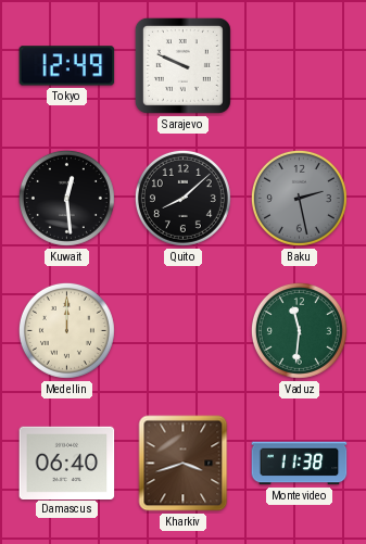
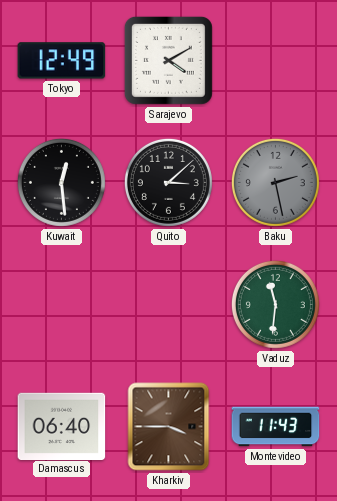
Sarajevo: 9:49 -> 4:10
Quito: 8:08 -> 3:08
Medellin: 12:00 -> none
Kharkiv: 3:42 -> 3:45
Montevideo: 11:38 -> 11:43
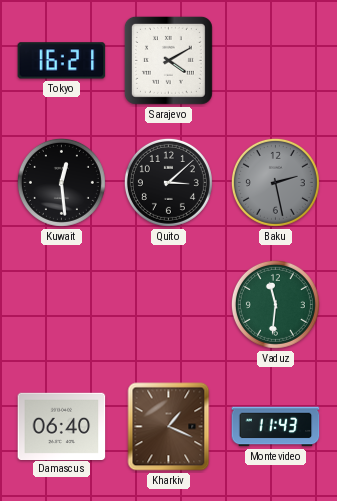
Tokyo: 12:49 -> 16:21
Kharkiv: 3:45 -> 1:19
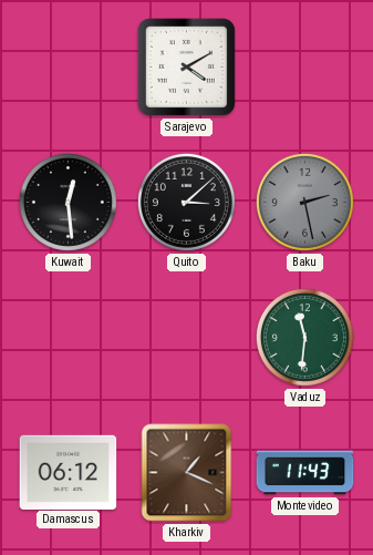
Tokyo: 16:21 -> none
Damascus: 06:40 -> 06:12
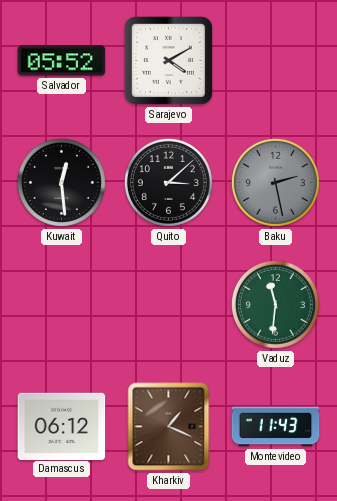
Salvador: none -> 05:52
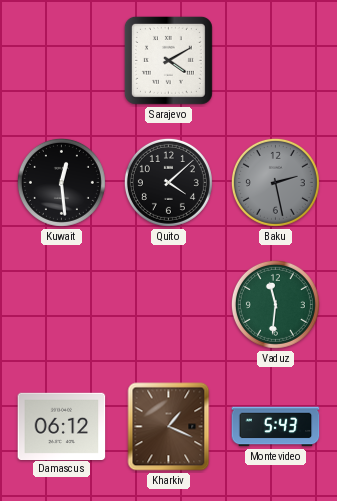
Salvador: 05:52 -> none
Quito: 3:08 -> 4:08
Montevideo: 11:43 -> 5:43
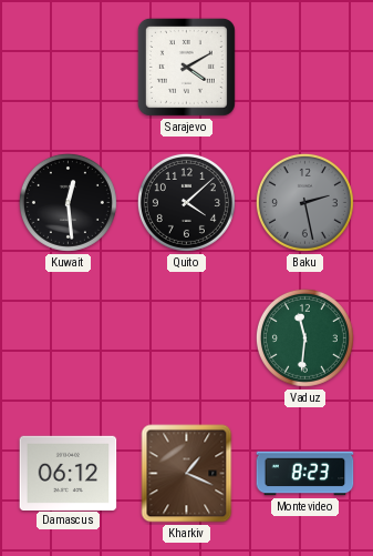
Montevideo: 5:43 -> 8:23
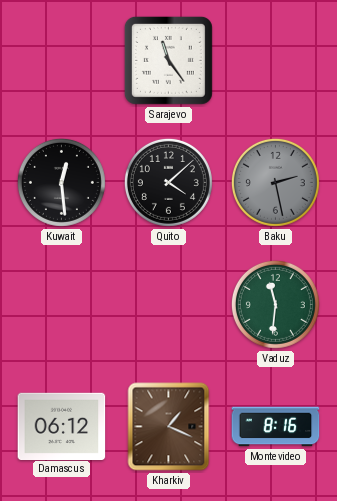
Sarajevo: 4:10 -> 11:24
Montevideo: 8:23 -> 8:16
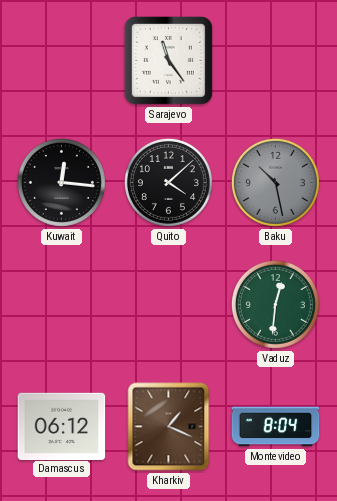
Kuwait: 12:29 -> 12:16
Baku: 2:28 -> 10:28
Vaduz: 11:31 -> 12:31
Montevideo: 8:16 -> 8:04
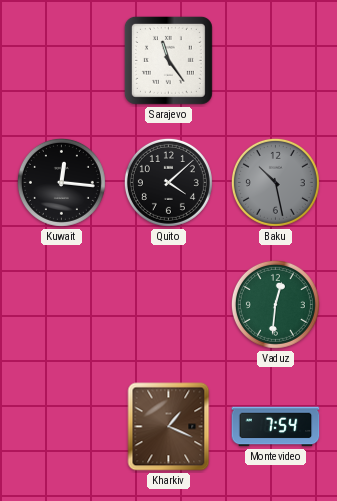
Damascus: 06:12 -> none
Montevideo: 8:04 -> 7:54
